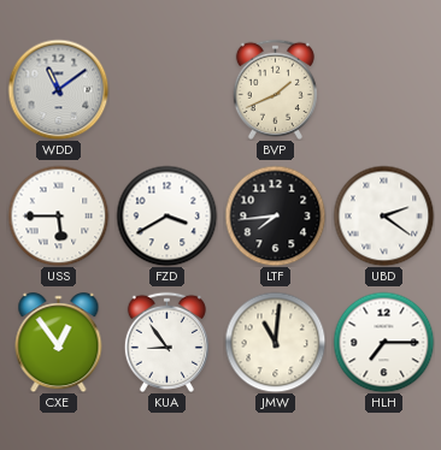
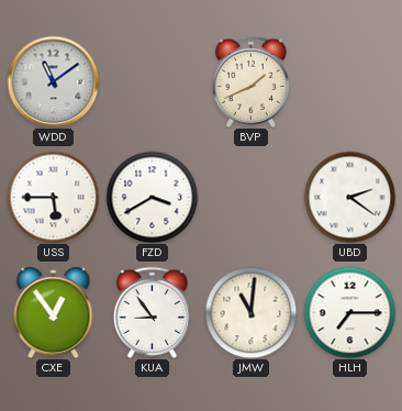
LTF: 7:44 -> none
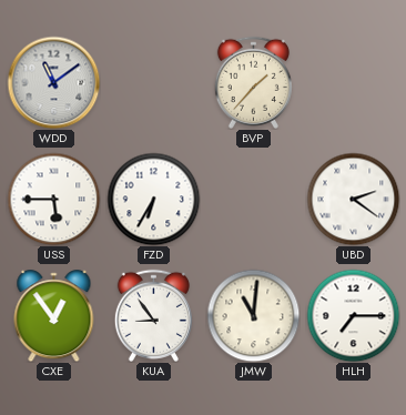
BVP: 1:41 -> 1:37
FZD: 3:40 -> 6:35
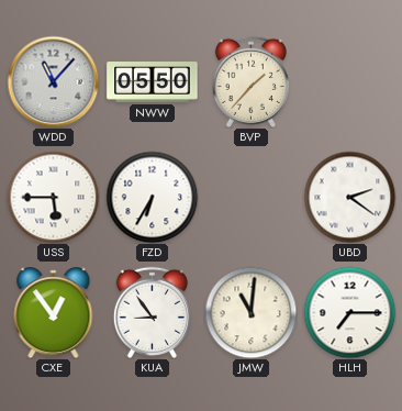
WDD: 11:09 -> 11:07
NWW: none -> 05:50
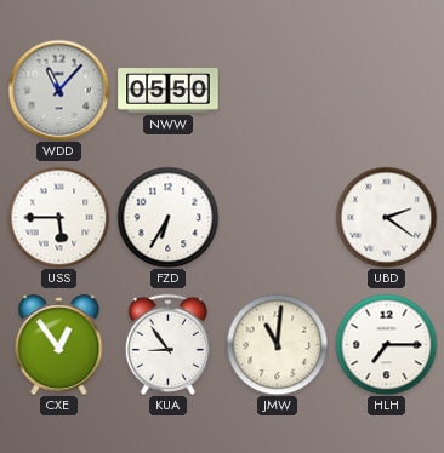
BVP: 1:37 -> none
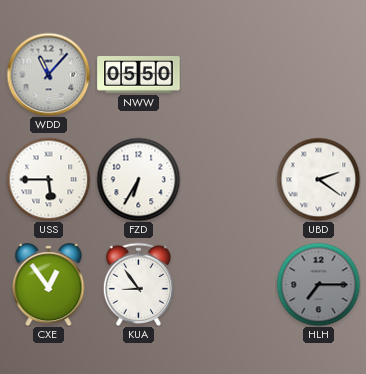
JMW: 11:01 -> none
HLH dial: white -> grey
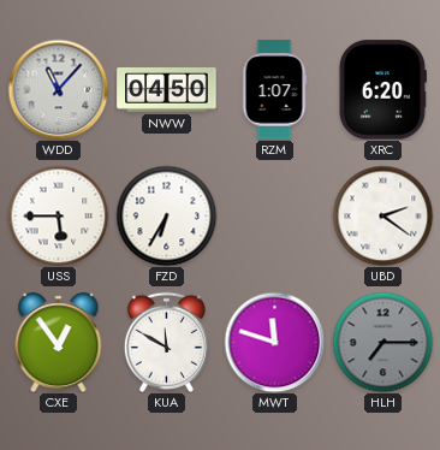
NWW: 05:50 -> 04:50
RZM: none -> 1:07
XRC: none -> 6:20
KUA: 8:54 -> 11:50
MWT: none -> 11:48
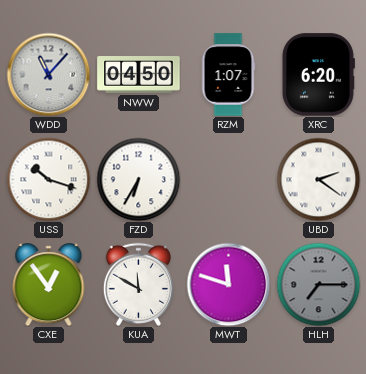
USS: 5:45 -> 10:18
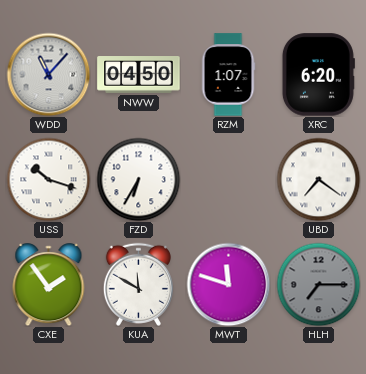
UBD: 2:21 -> 7:21
CXE: 12:54 -> 1:54
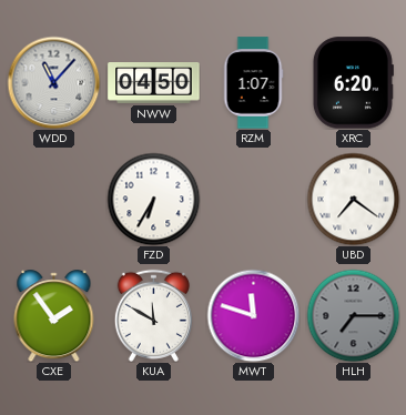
USS: 10:18 -> none
